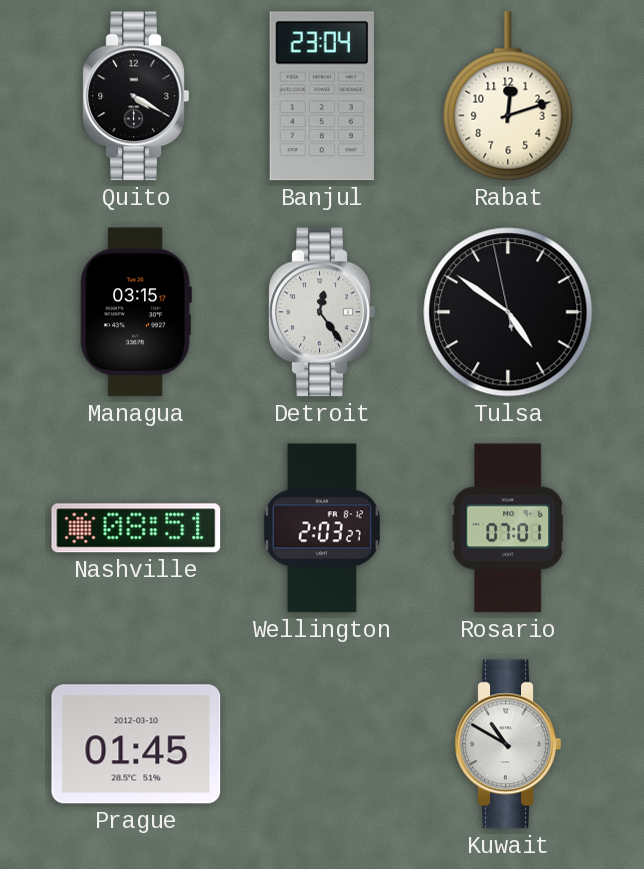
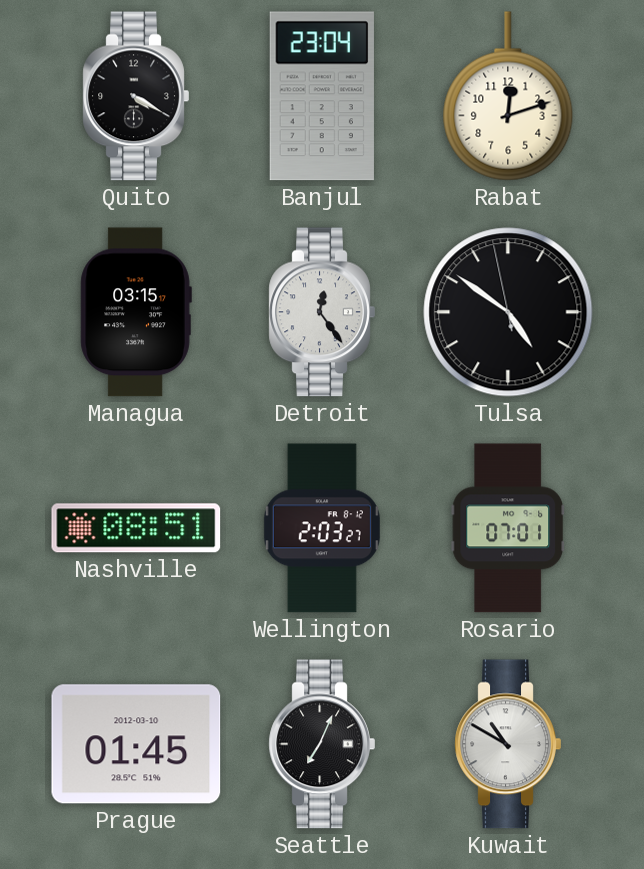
Seattle: none -> 7:04
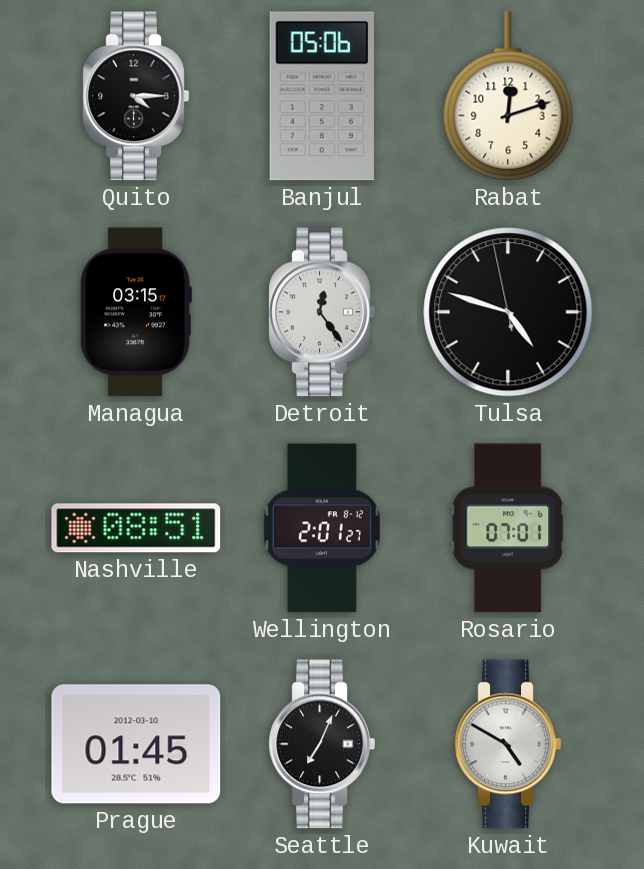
Quito: 4:20 -> 4:15
Banjul: 23:04 -> 05:06
Tulsa: 4:50 -> 4:47
Wellington: 2:03 -> 2:01
Kuwait: 10:50 -> 4:50
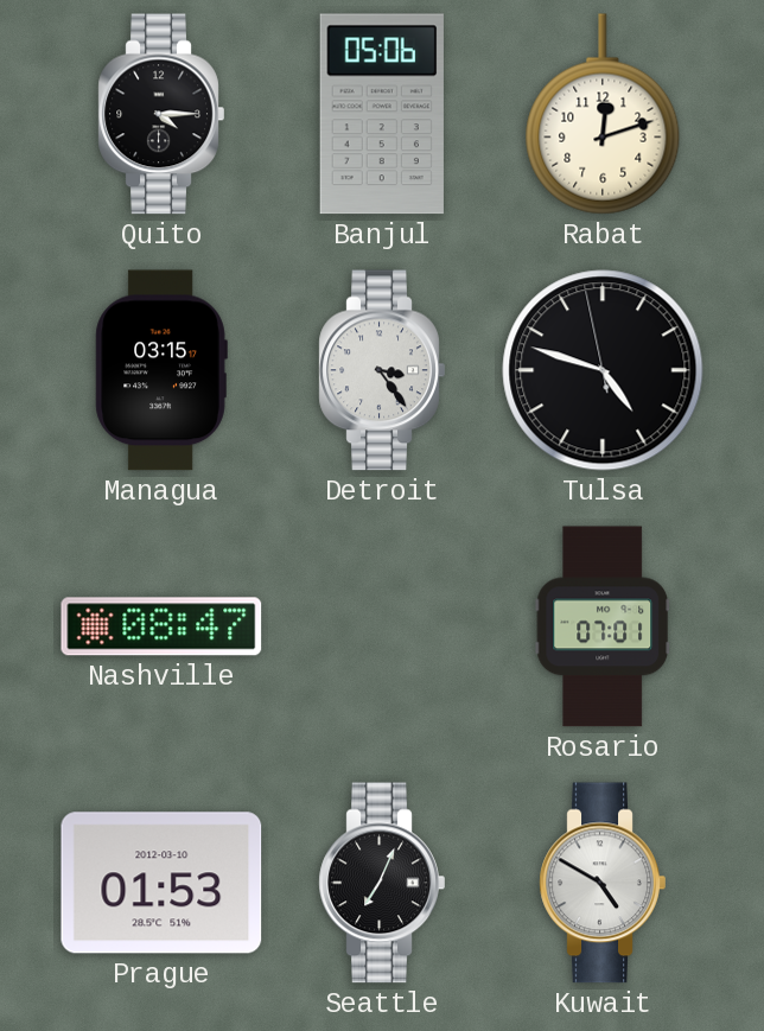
Detroit: 12:24 -> 3:24
Nashville: 08:51 -> 08:47
Wellington: 2:01 -> none
Prague: 01:45 -> 01:53
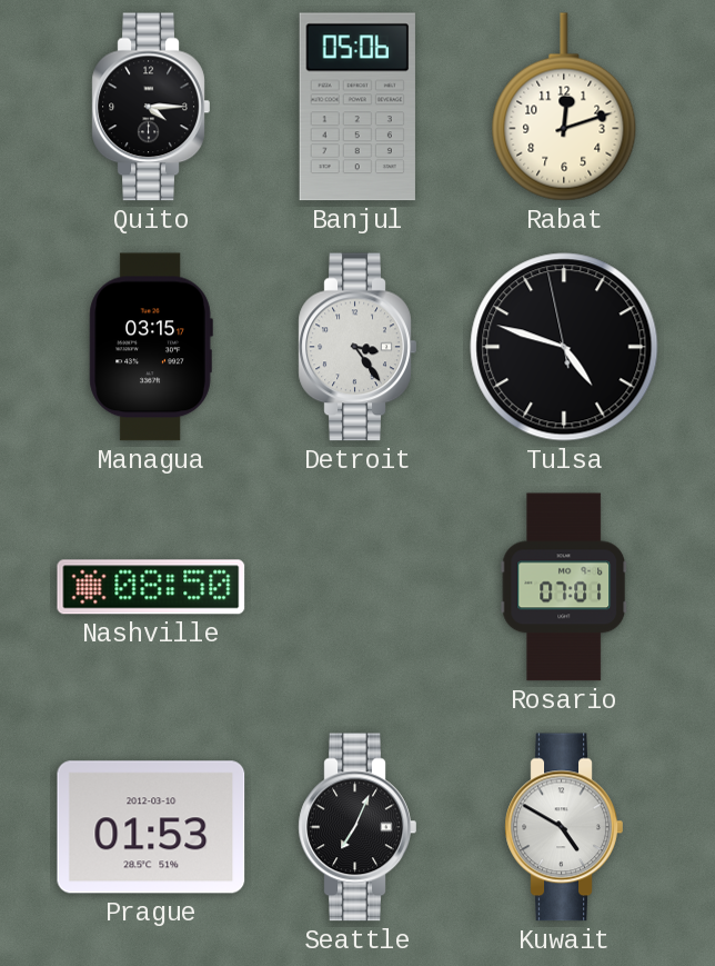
Nashville: 08:47 -> 08:50
